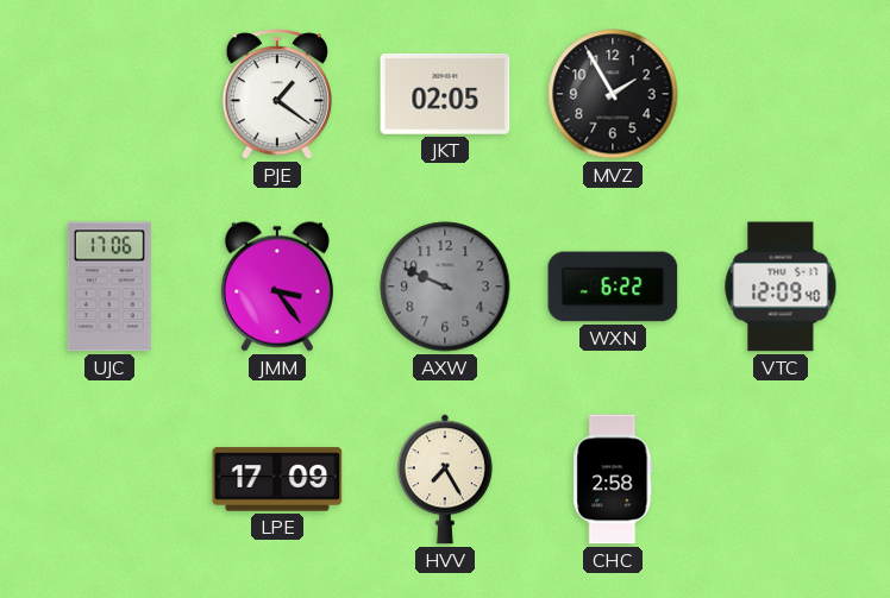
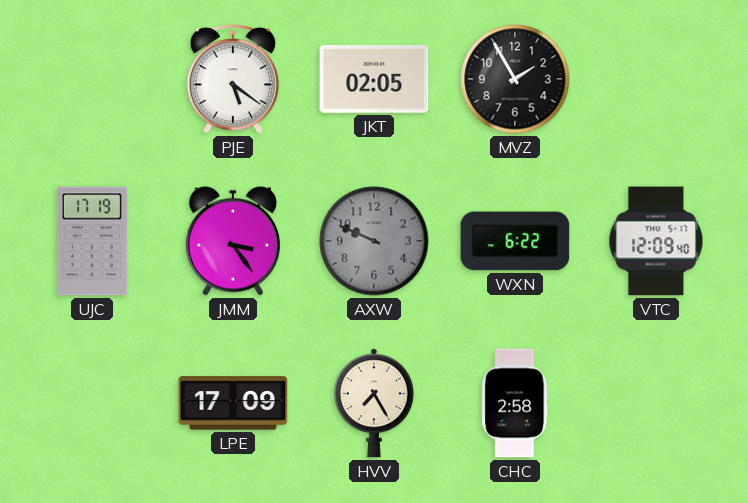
PJE: 1:21 -> 5:21
UJC: 17:06 -> 17:19
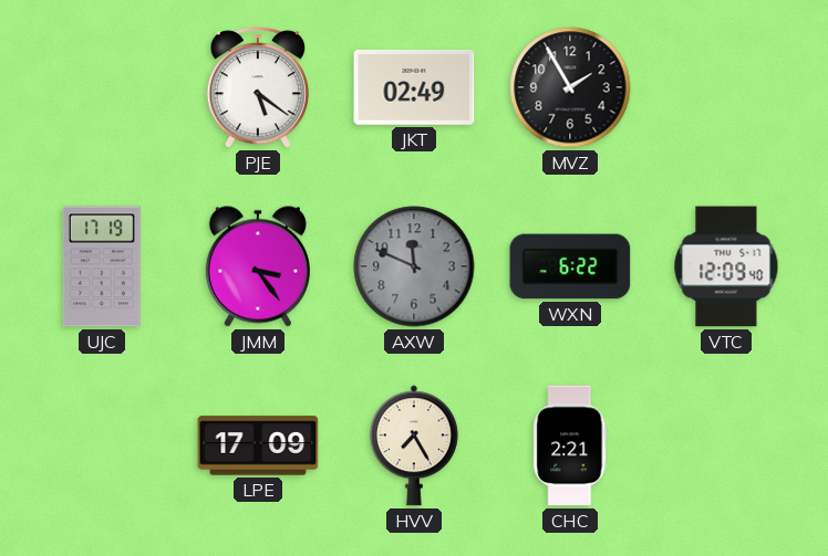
JKT: 02:05 -> 02:49
AXW: 9:49 -> 11:49
CHC: 2:58 -> 2:21
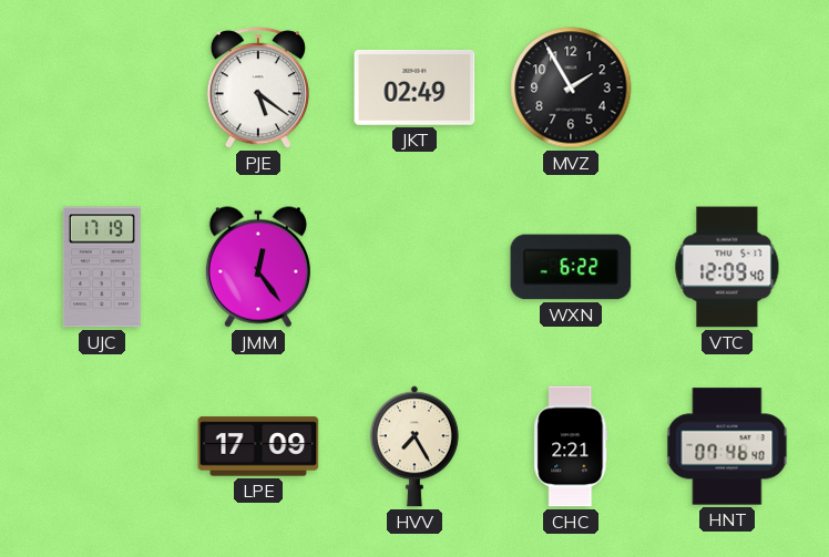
JMM: 3:24 -> 12:24
AXW: 11:49 -> none
HNT: none -> 07:46
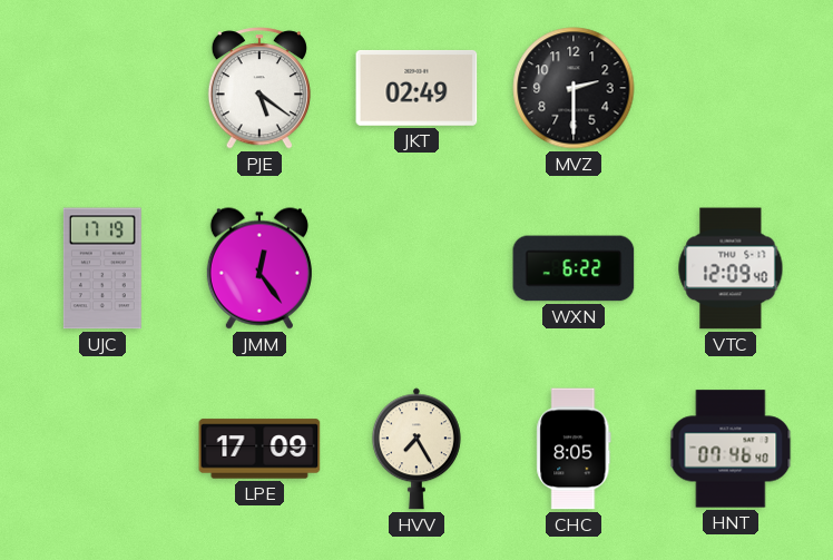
MVZ: 1:55 -> 2:30
CHC: 2:21 -> 8:05
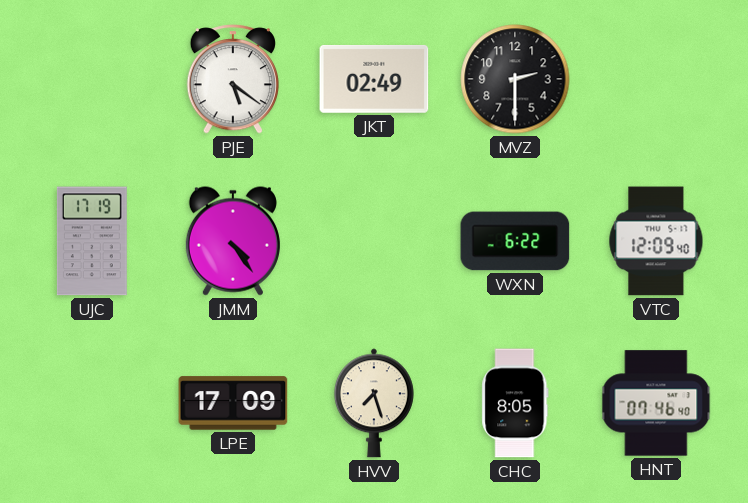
JMM: 12:24 -> 4:24
HVV: 7:25 -> 7:27
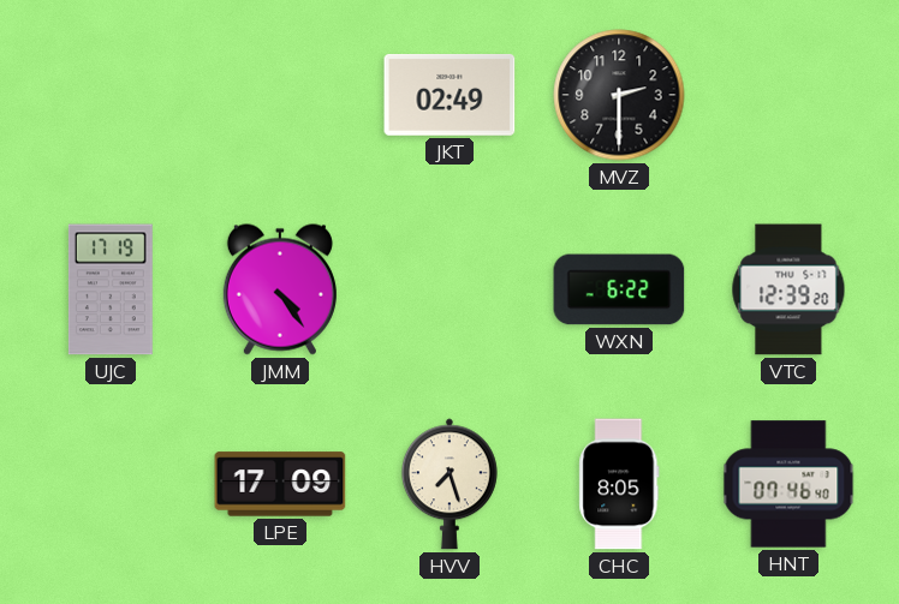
PJE: 5:21 -> none
VTC: 12:09 -> 12:39
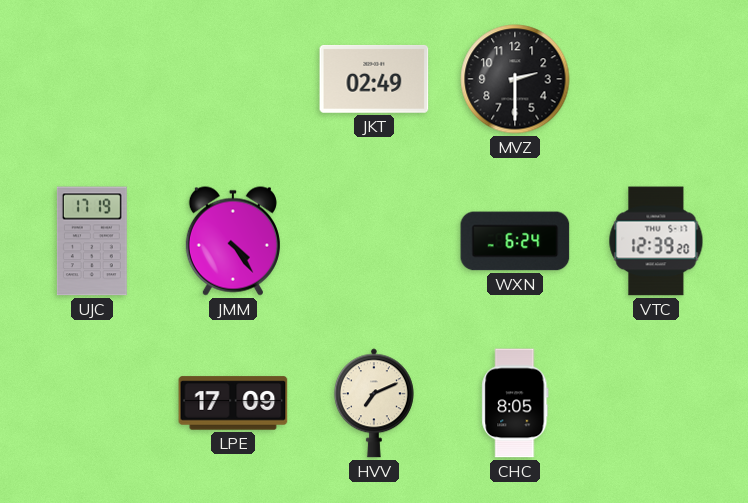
WXN: 6:22 -> 6:24
HVV: 7:27 -> 7:11
HNT: 07:46 -> none
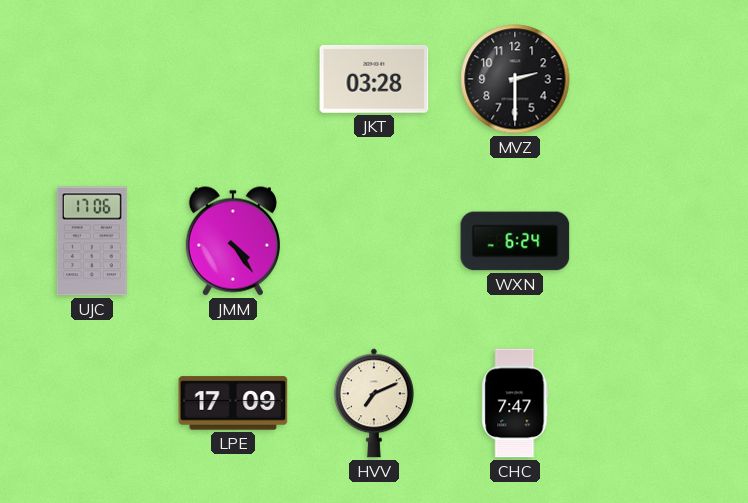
JKT: 02:49 -> 03:28
UJC: 17:19 -> 17:06
VTC: 12:39 -> none
CHC: 8:05 -> 7:47
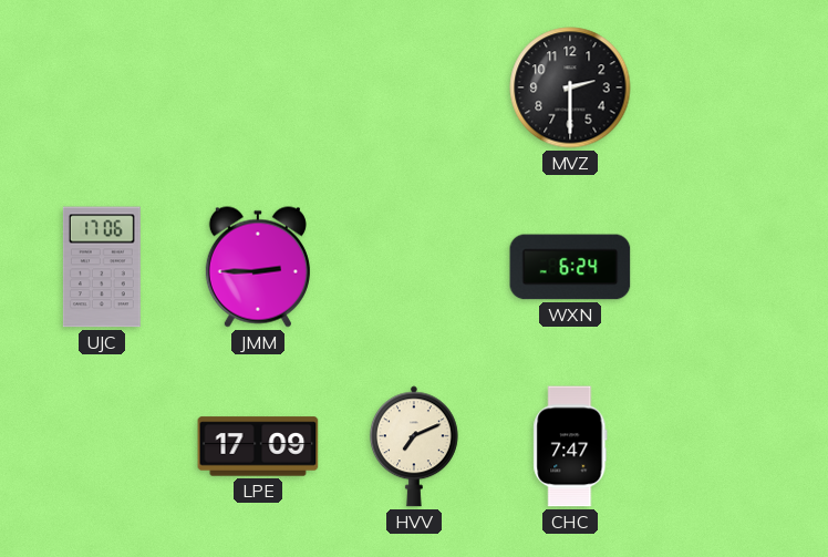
JKT: 03:28 -> none
JMM: 4:24 -> 2:45
